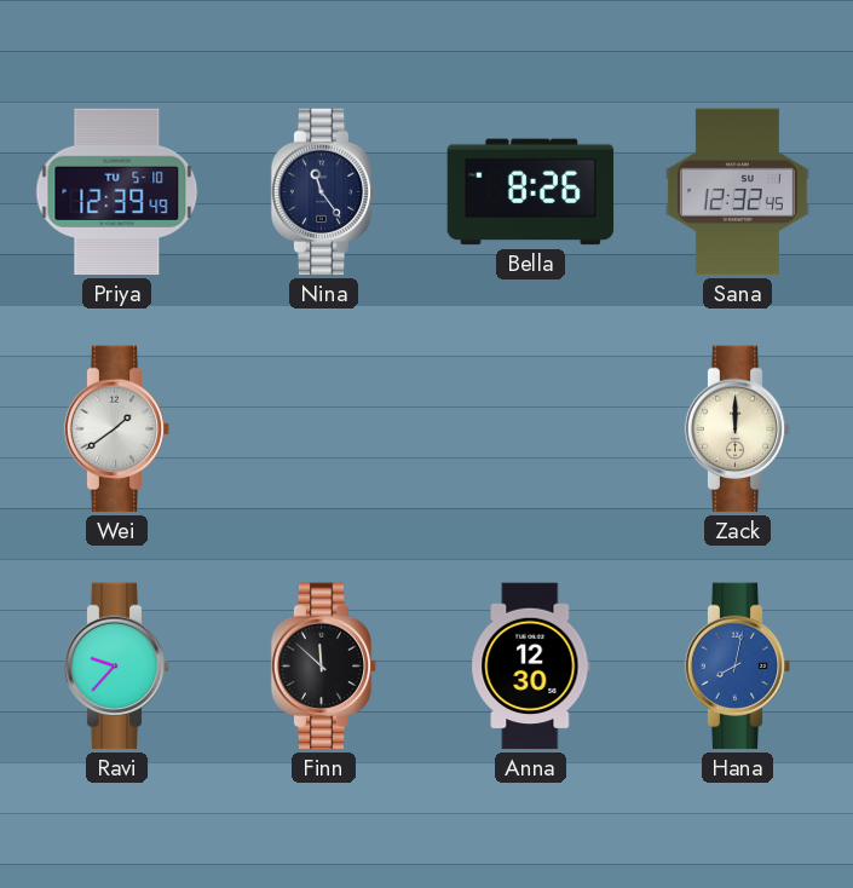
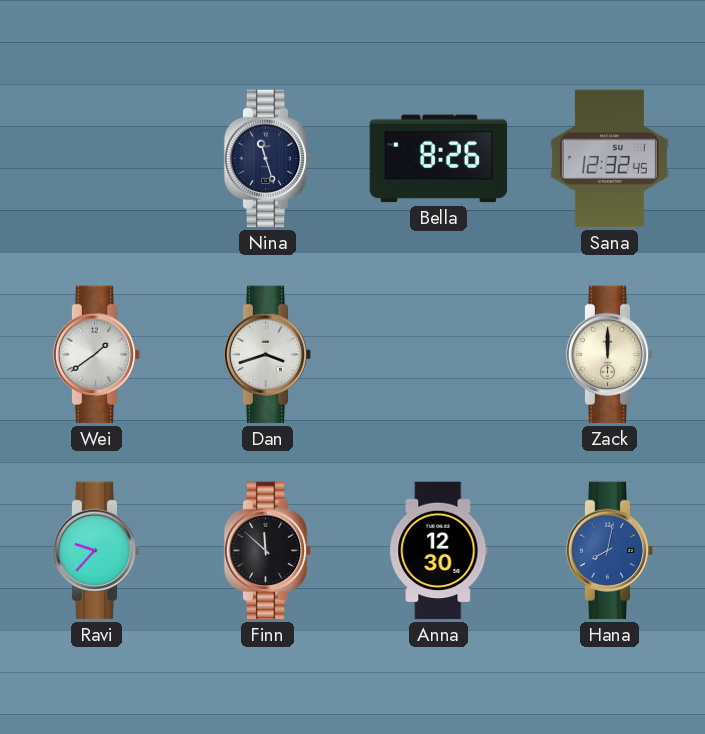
Priya: 12:39 -> none
Nina: 11:24 -> 11:27
Dan: none -> 3:42
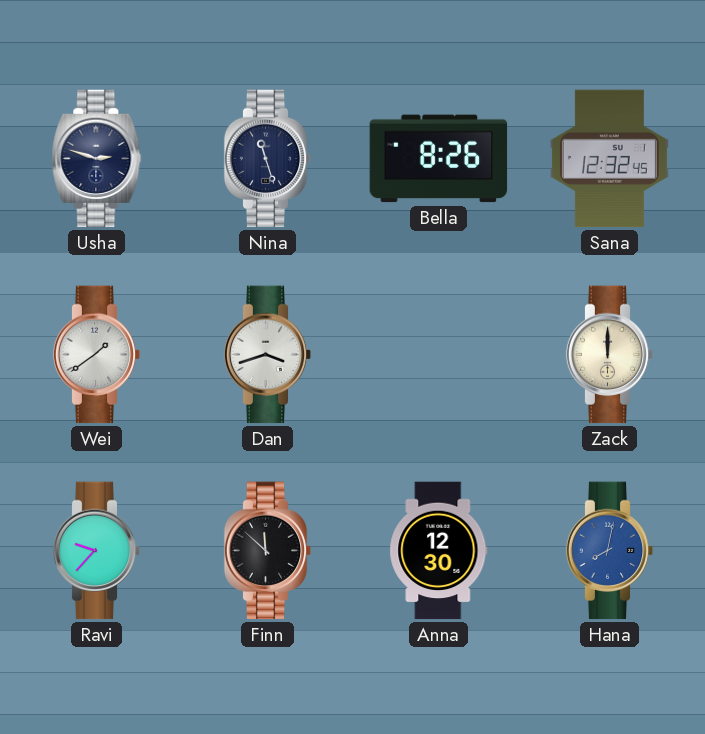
Usha: none -> 2:48
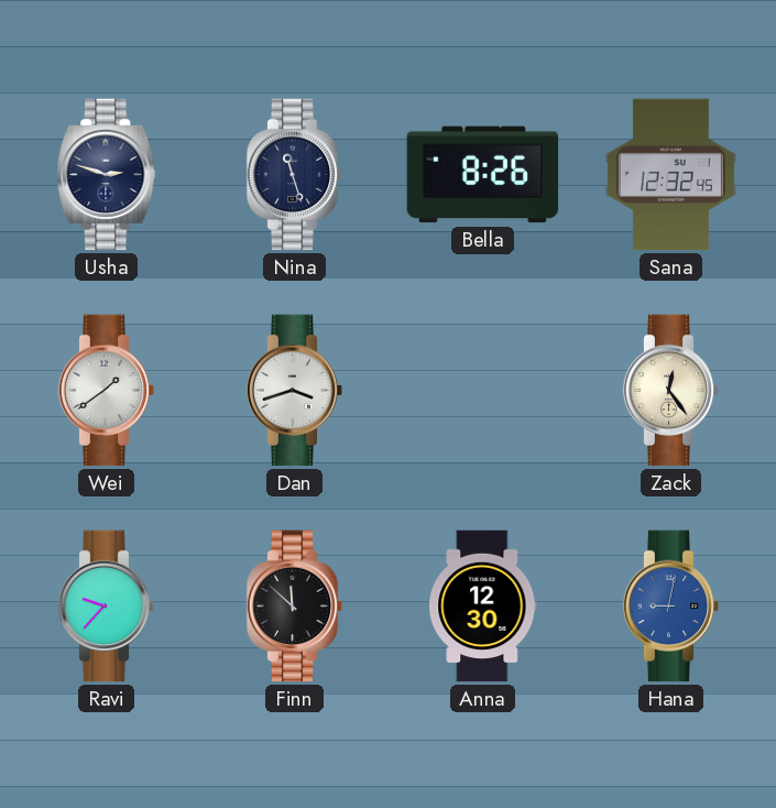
Zack: 12:00 -> 12:24
Hana: 8:02 -> 9:02
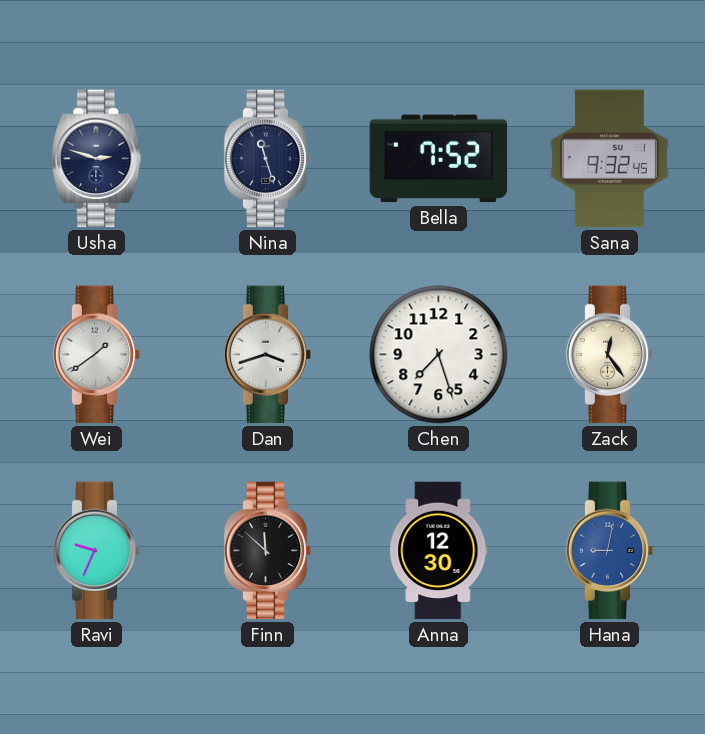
Bella: 8:26 -> 7:52
Sana: 12:32 -> 9:32
Chen: none -> 7:27
Ravi: 9:37 -> 9:34
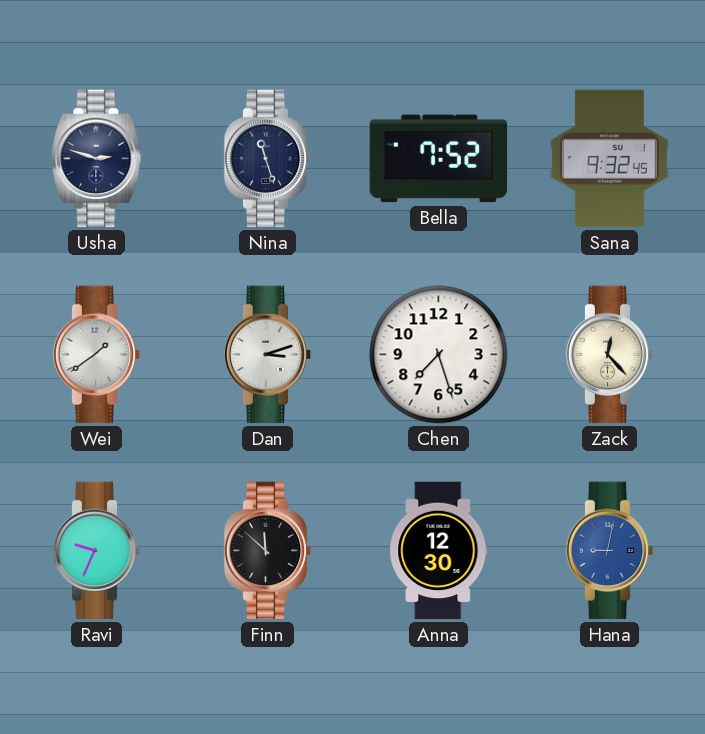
Dan: 3:42 -> 3:12
Zack: 12:24 -> 12:23
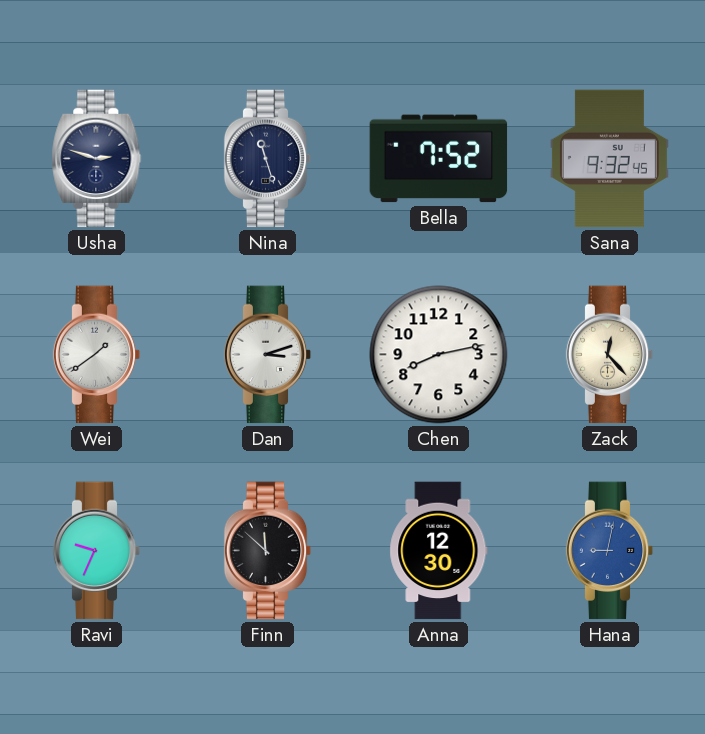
Chen: 7:27 -> 8:13
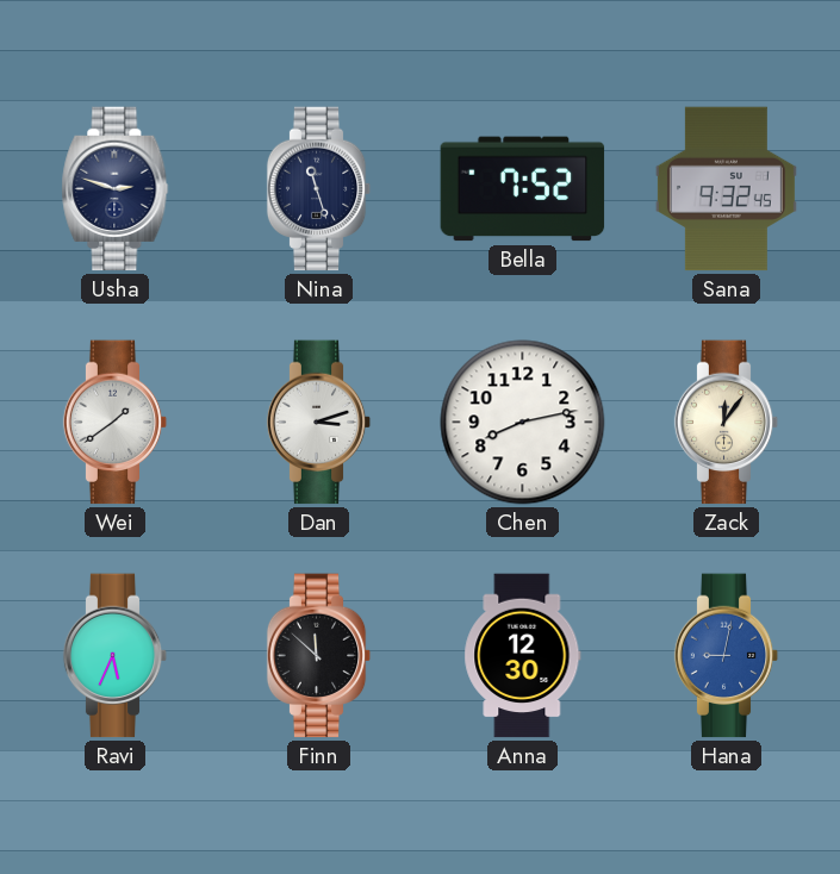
Zack: 12:23 -> 12:06
Ravi: 9:34 -> 5:34
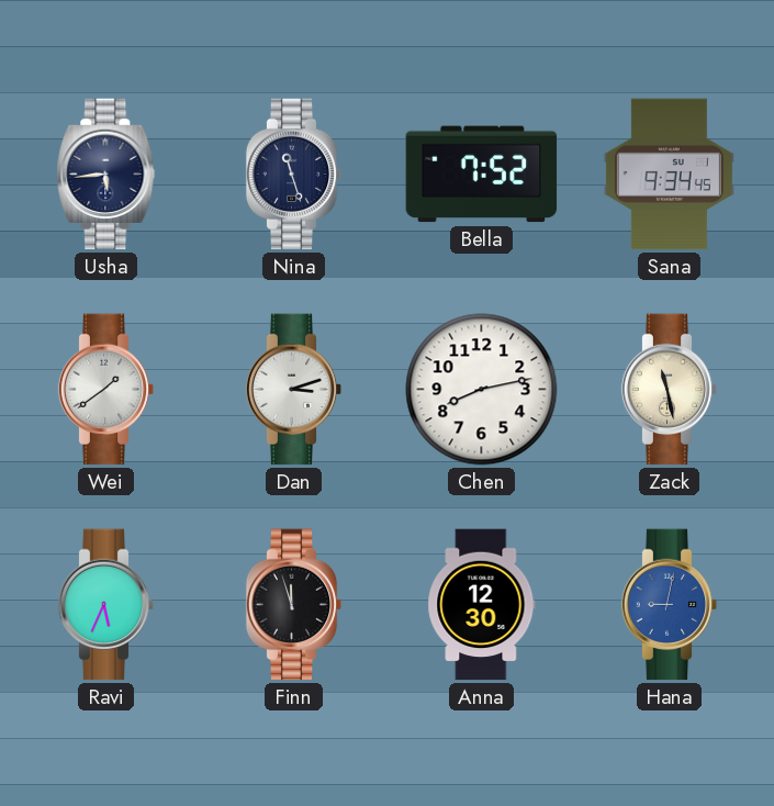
Usha: 2:48 -> 5:44
Sana: 9:32 -> 9:34
Zack: 12:06 -> 11:28
Finn: 11:52 -> 11:57
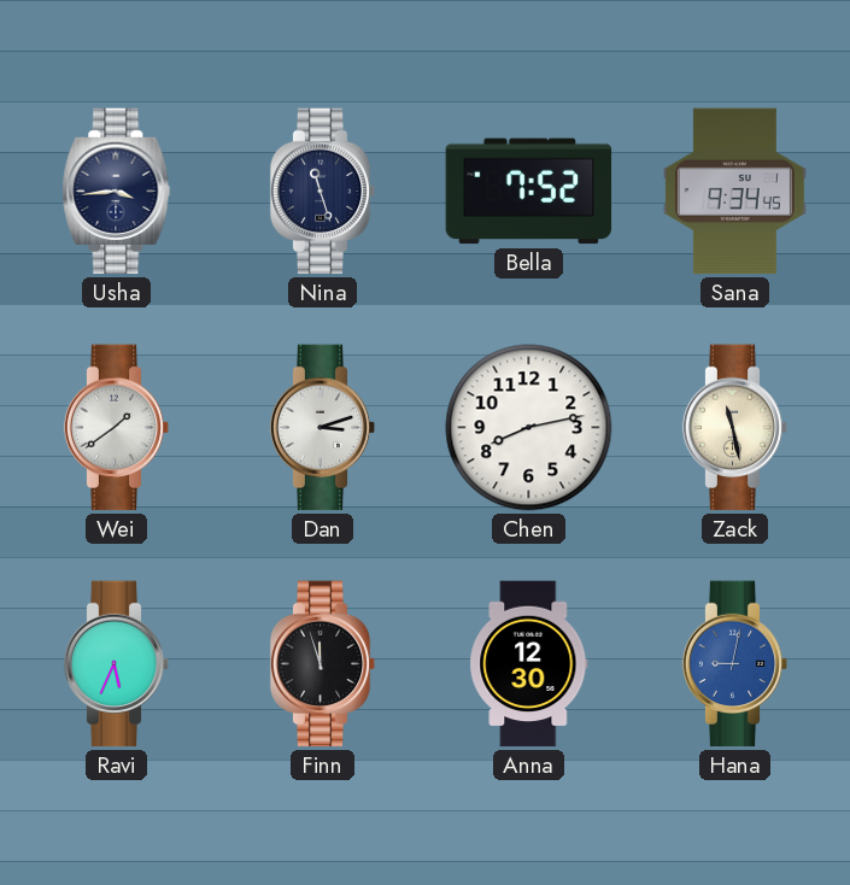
Usha: 5:44 -> 3:44
